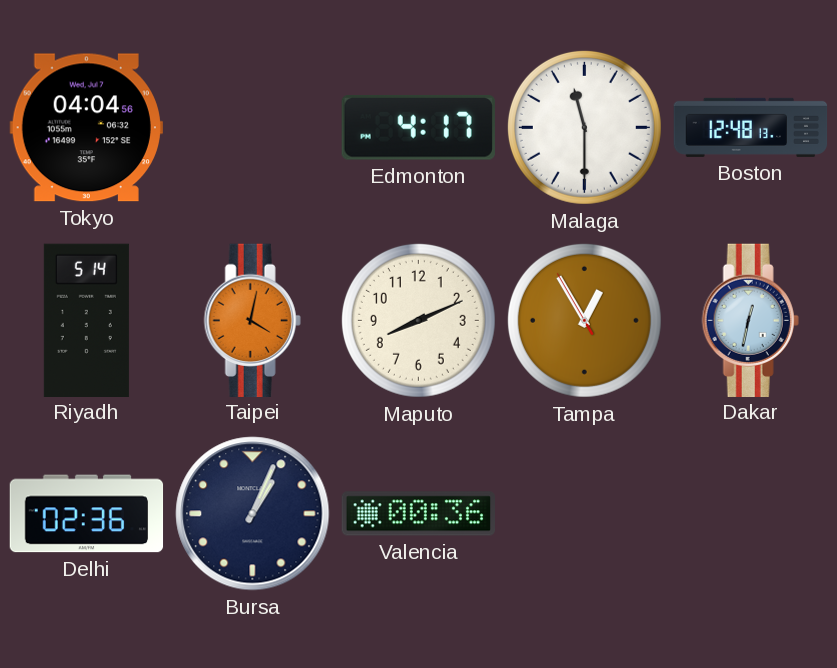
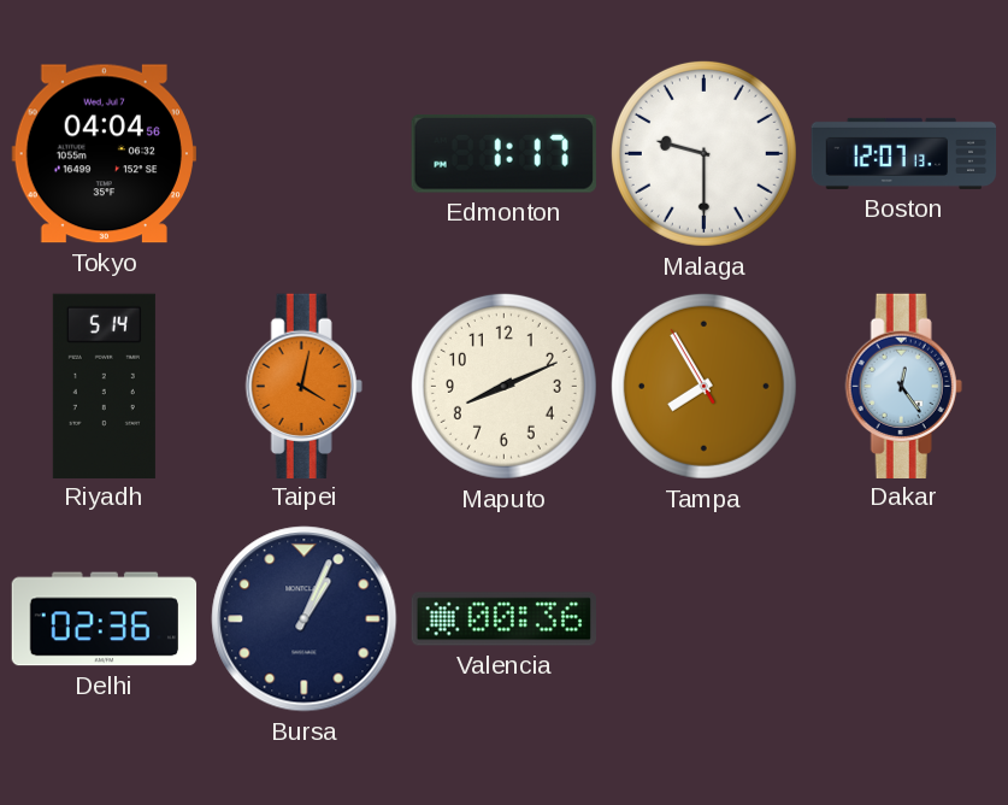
Edmonton: 4:17 -> 1:17
Malaga: 11:30 -> 9:30
Boston: 12:48 -> 12:07
Tampa: 12:54 -> 7:54
Dakar: 12:32 -> 12:24
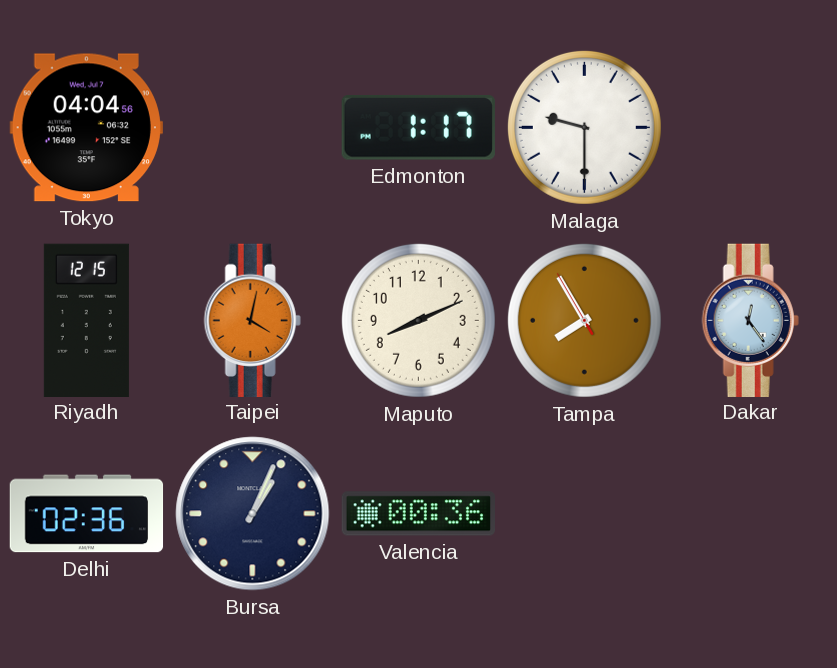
Boston: 12:07 -> none
Riyadh: 5:14 -> 12:15
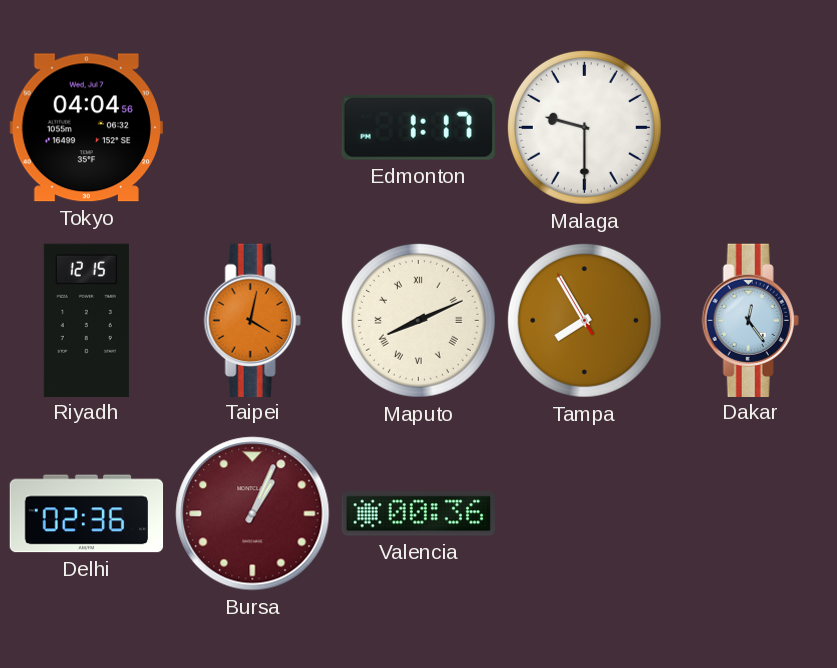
Maputo numerals: Arabic -> Roman
Bursa dial: navy -> burgundy
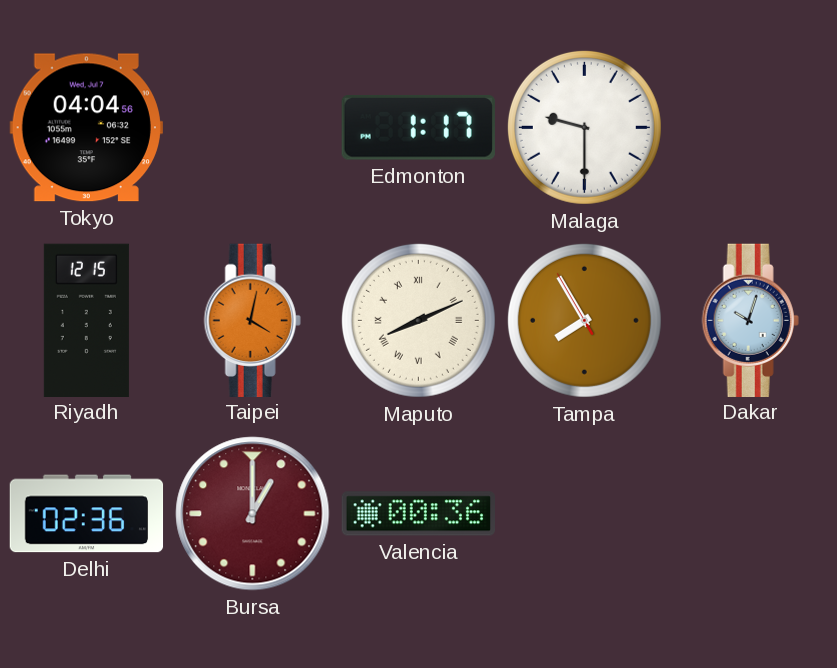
Dakar: 12:24 -> 10:03
Bursa: 1:04 -> 1:00
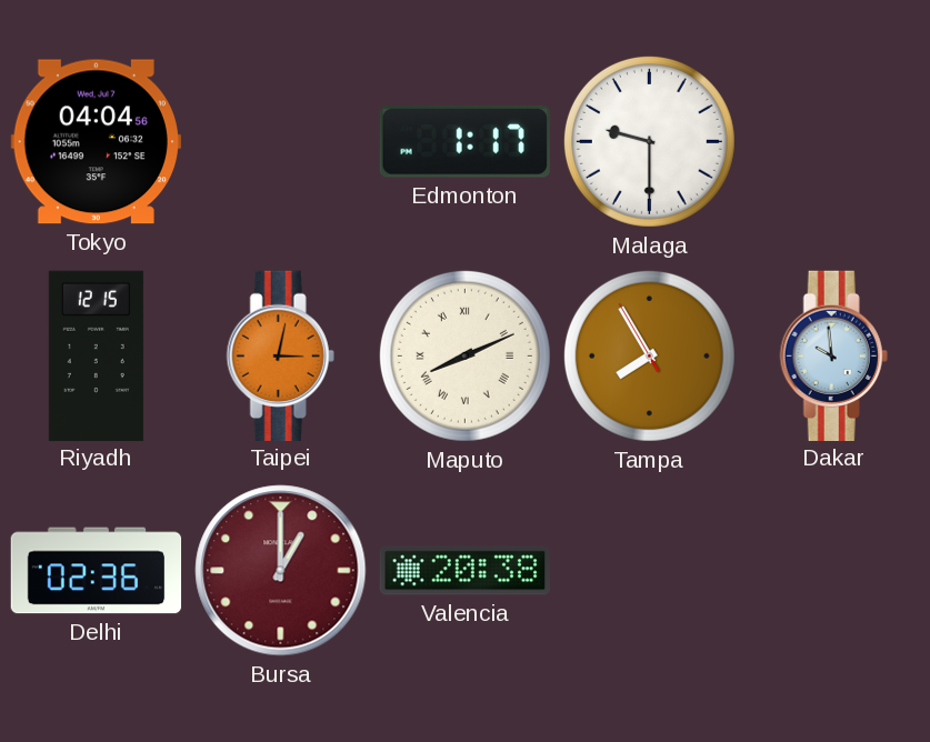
Taipei: 4:02 -> 3:02
Dakar: 10:03 -> 9:59
Valencia: 00:36 -> 20:38
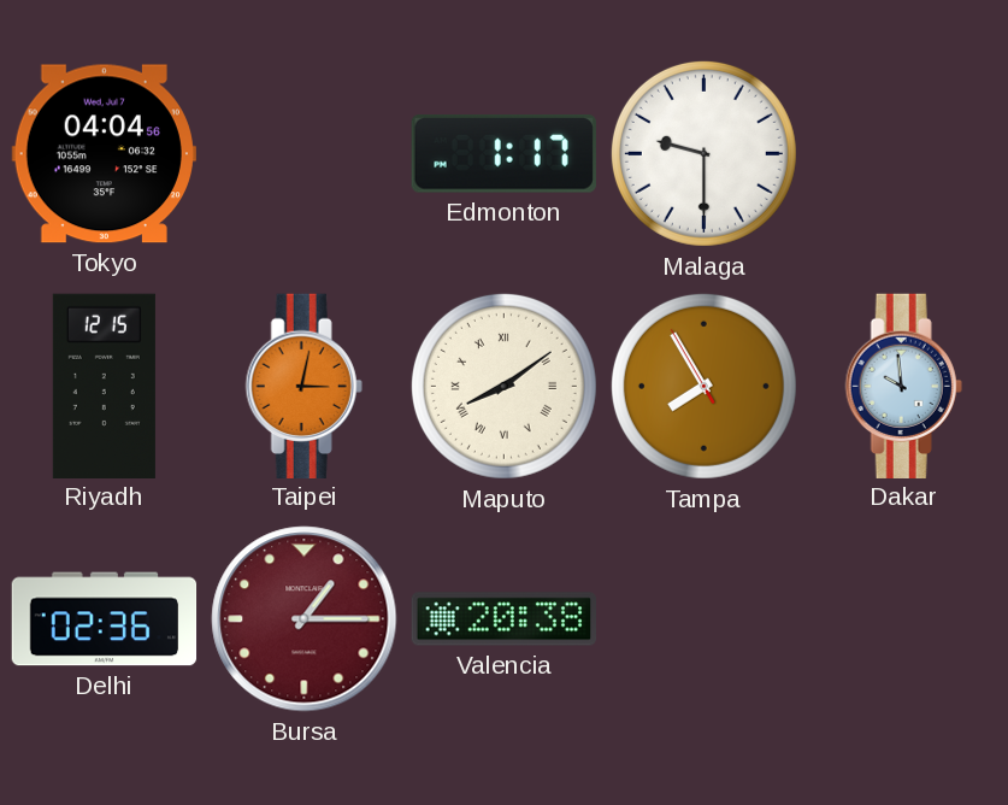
Maputo: 8:11 -> 8:09
Bursa: 1:00 -> 1:15
